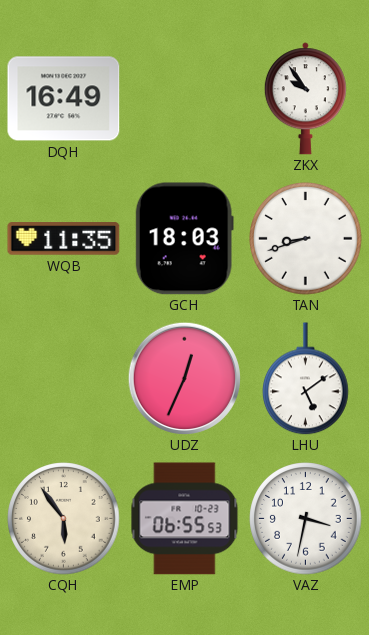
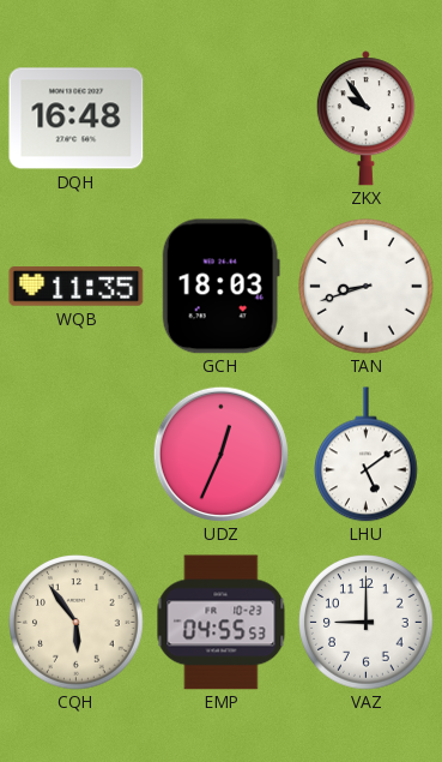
DQH: 16:49 -> 16:48
EMP: 06:55 -> 04:55
VAZ: 3:32 -> 9:00
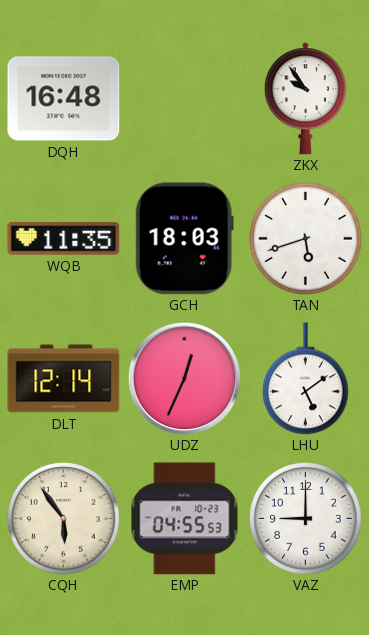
TAN: 8:42 -> 5:42
DLT: none -> 12:14
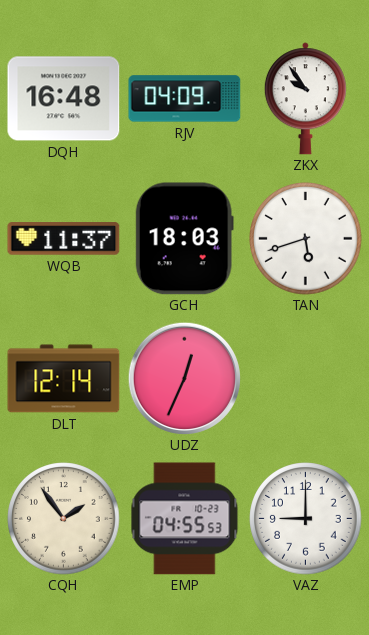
RJV: none -> 04:09
WQB: 11:35 -> 11:37
LHU: 5:09 -> none
CQH: 5:54 -> 1:54
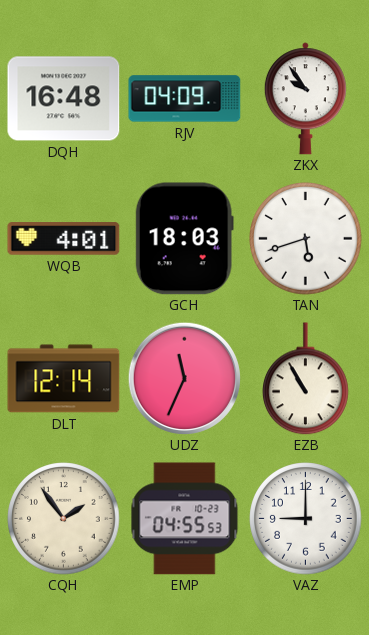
WQB: 11:37 -> 4:01
UDZ: 12:34 -> 11:34
EZB: none -> 10:55
